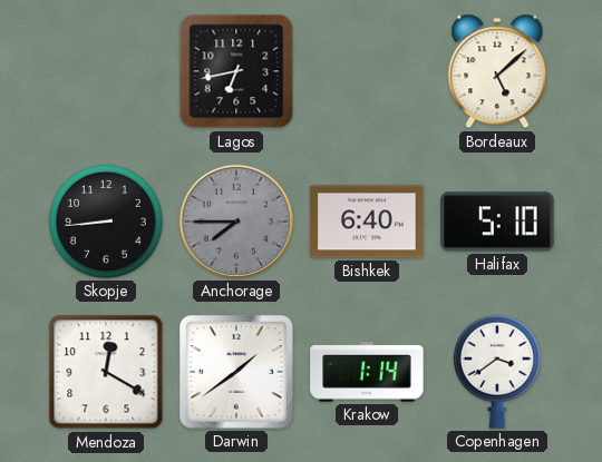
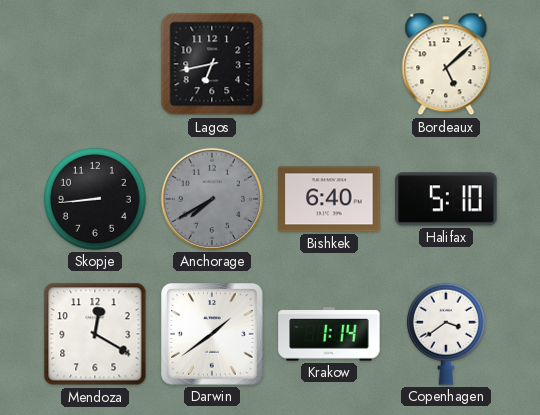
Anchorage: 7:45 -> 7:40
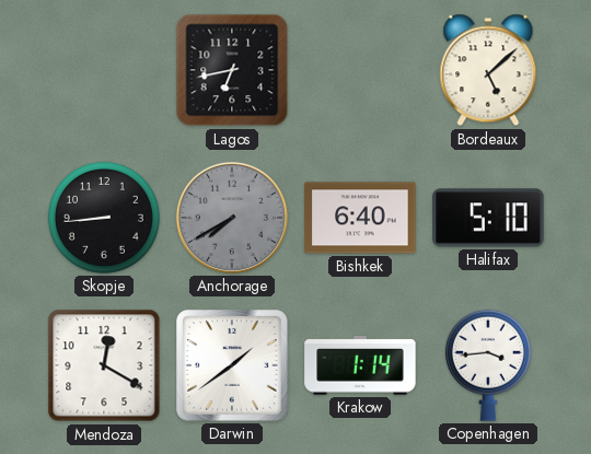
Copenhagen: 3:39 -> 3:44
